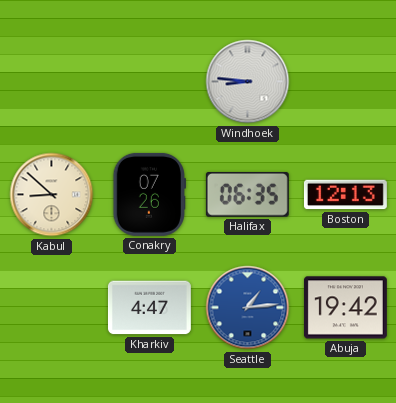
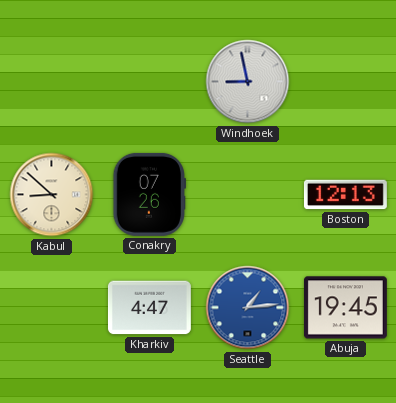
Windhoek: 8:46 -> 8:58
Halifax: 06:35 -> none
Abuja: 19:42 -> 19:45
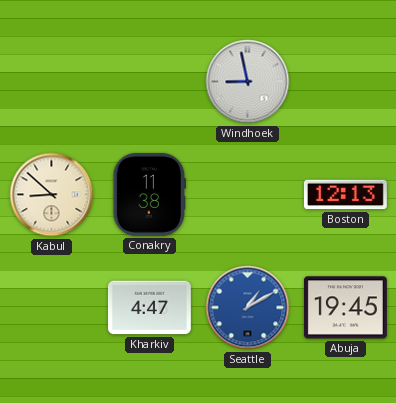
Conakry: 07:26 -> 11:38
Seattle: 1:14 -> 1:10
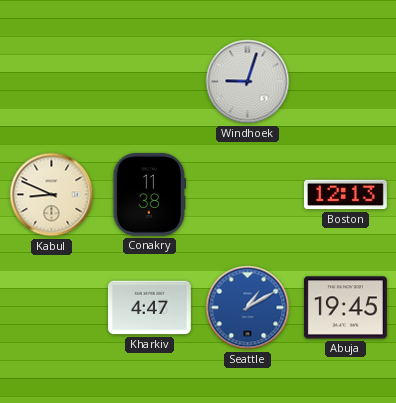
Windhoek: 8:58 -> 9:03
Kabul: 8:52 -> 8:49
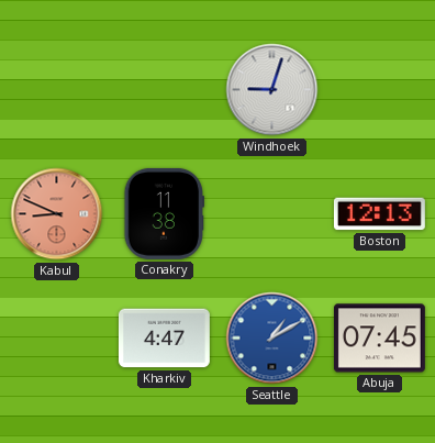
Kabul dial: cream -> salmon
Abuja: 19:45 -> 07:45
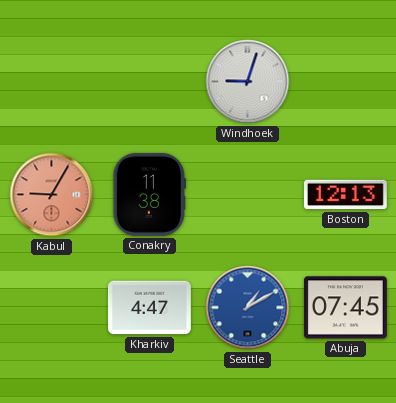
Kabul: 8:49 -> 9:05
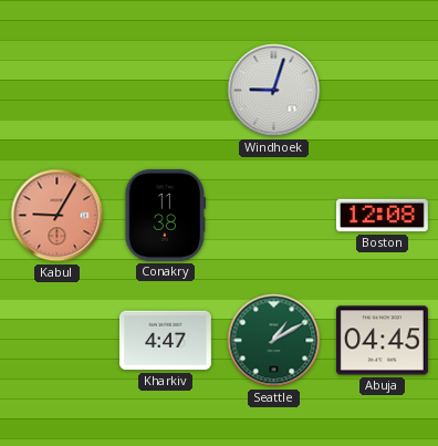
Boston: 12:13 -> 12:08
Seattle dial: blue -> green
Abuja: 07:45 -> 04:45
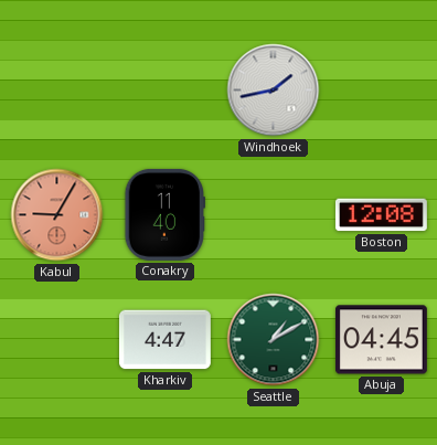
Windhoek: 9:03 -> 1:43
Conakry: 11:38 -> 11:40
